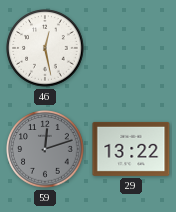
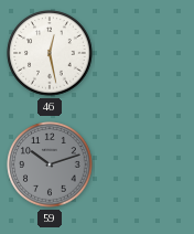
59: 12:12 -> 10:12
29: 13:22 -> none
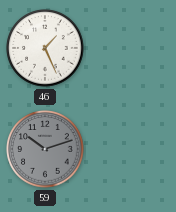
46: 12:28 -> 1:26
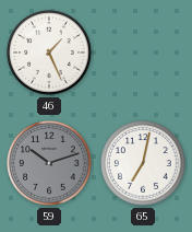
65: none -> 7:02
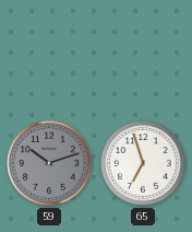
46: 1:26 -> none
65: 7:02 -> 6:57
